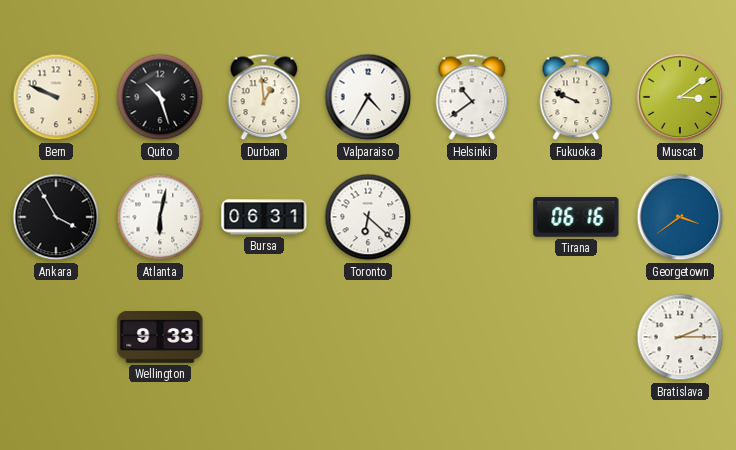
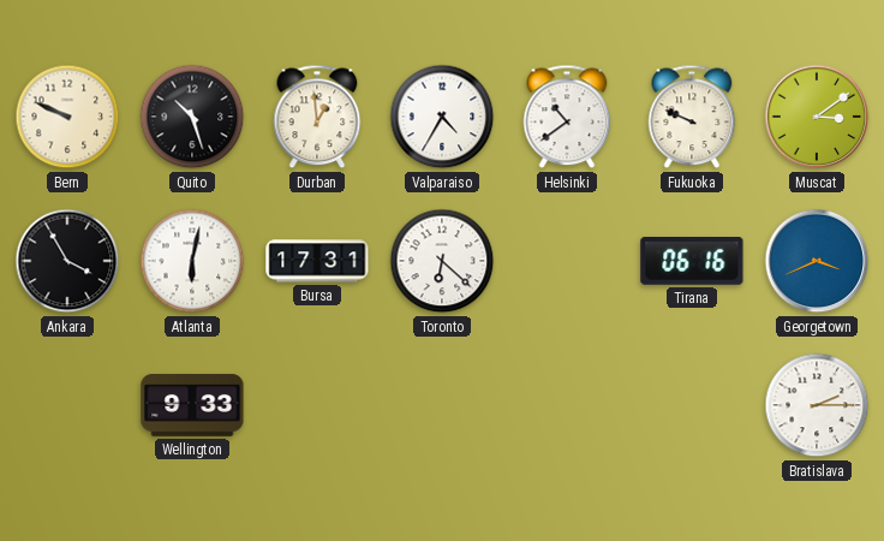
Bursa: 06:31 -> 17:31
Georgetown: 3:39 -> 3:41
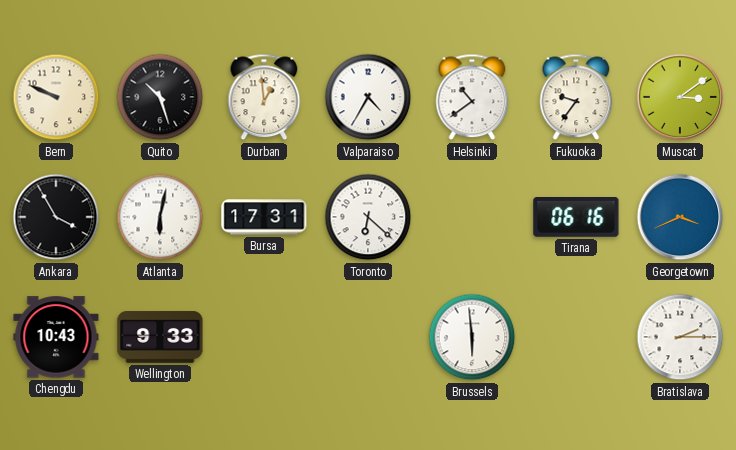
Fukuoka: 9:49 -> 9:36
Chengdu: none -> 10:43
Brussels: none -> 5:59
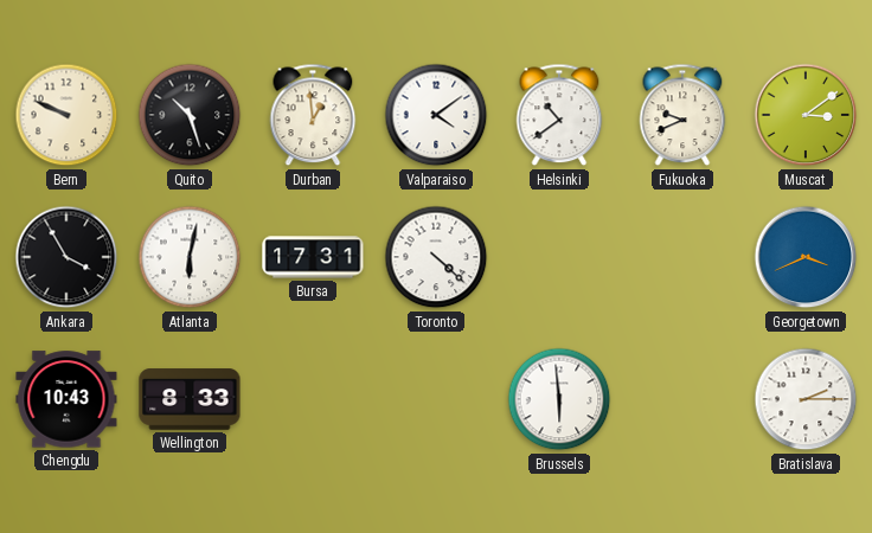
Valparaiso: 4:35 -> 4:09
Fukuoka: 9:36 -> 9:41
Toronto: 6:22 -> 4:22
Tirana: 06:16 -> none
Wellington: 9:33 -> 8:33
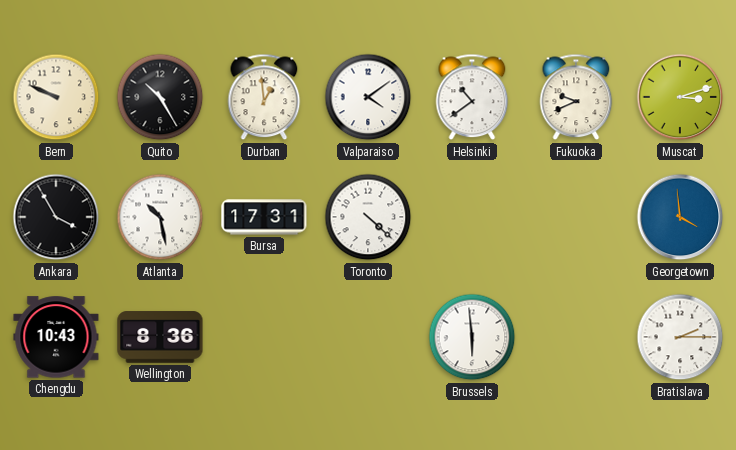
Quito: 10:27 -> 10:25
Muscat: 3:09 -> 3:12
Atlanta: 6:02 -> 10:28
Georgetown: 3:41 -> 3:59
Wellington: 8:33 -> 8:36
